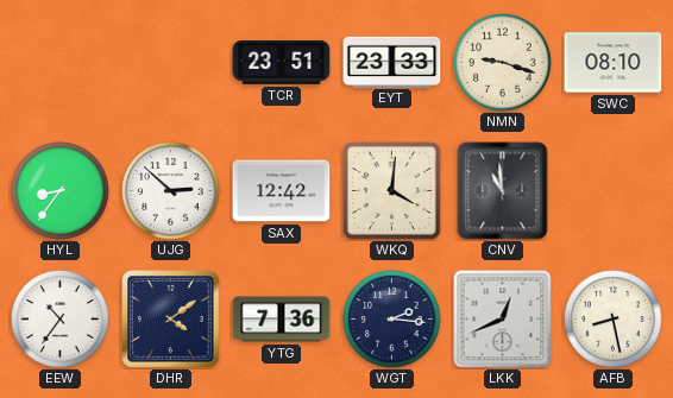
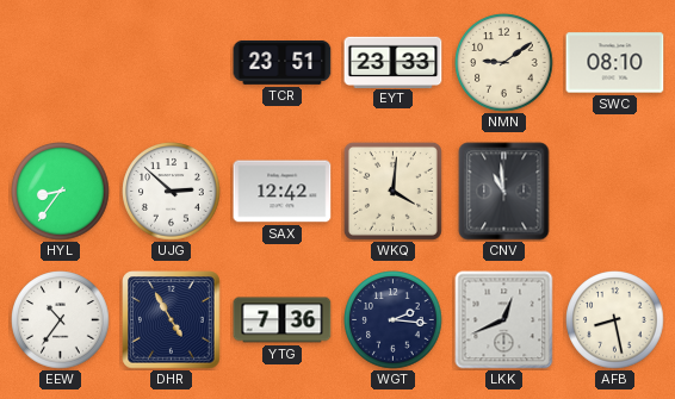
NMN: 9:18 -> 9:09
DHR: 4:09 -> 4:55
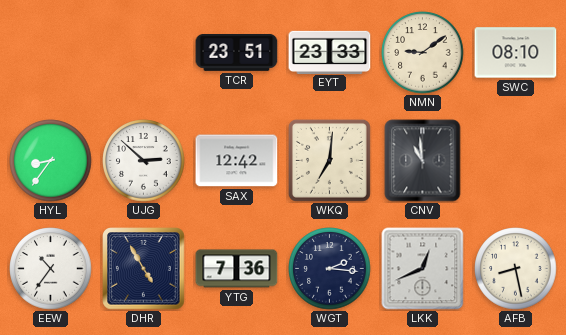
WKQ: 4:01 -> 7:01
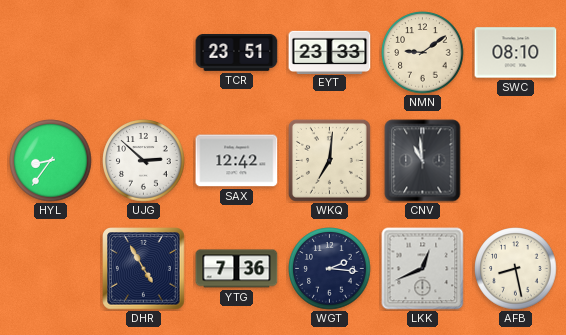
EEW: 10:36 -> none
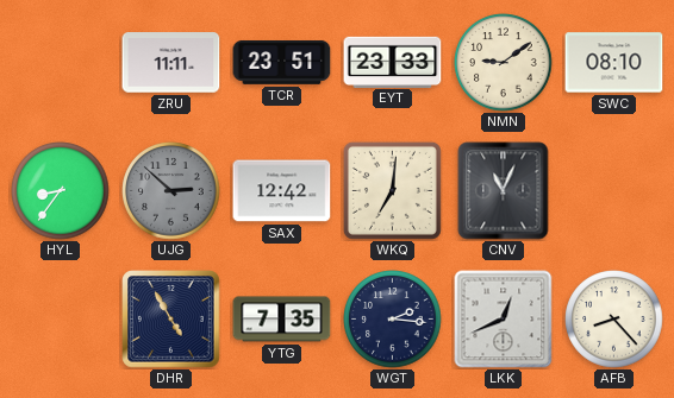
ZRU: none -> 11:11
UJG dial: white -> grey
CNV: 10:59 -> 11:04
YTG: 7:36 -> 7:35
AFB: 8:28 -> 8:23
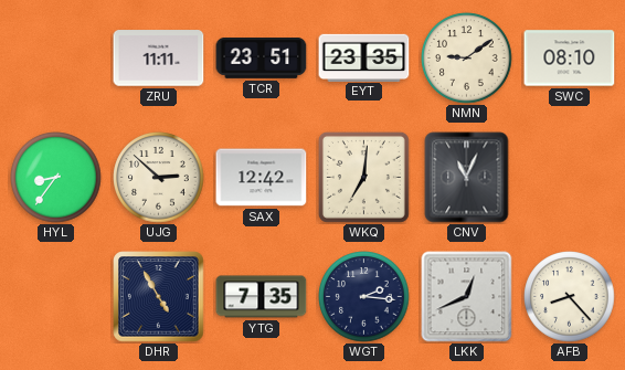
EYT: 23:33 -> 23:35
UJG dial: grey -> cream
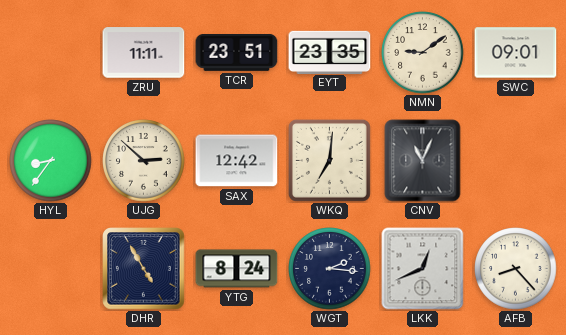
SWC: 08:10 -> 09:01
YTG: 7:35 -> 8:24
